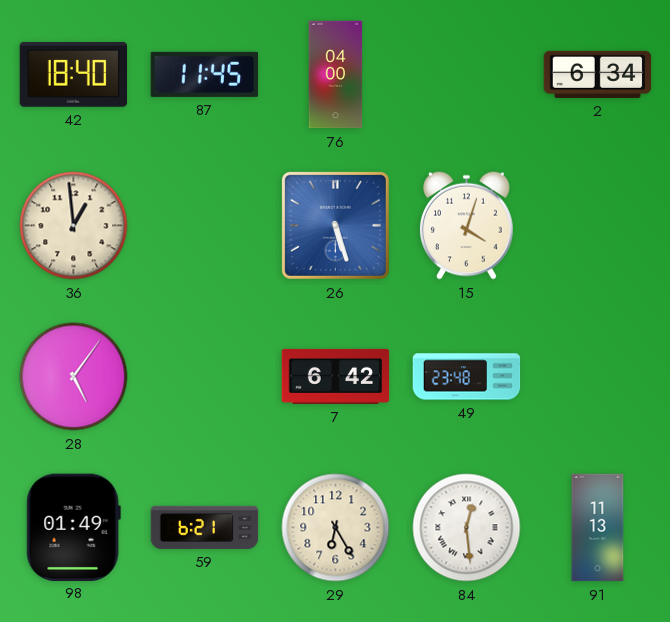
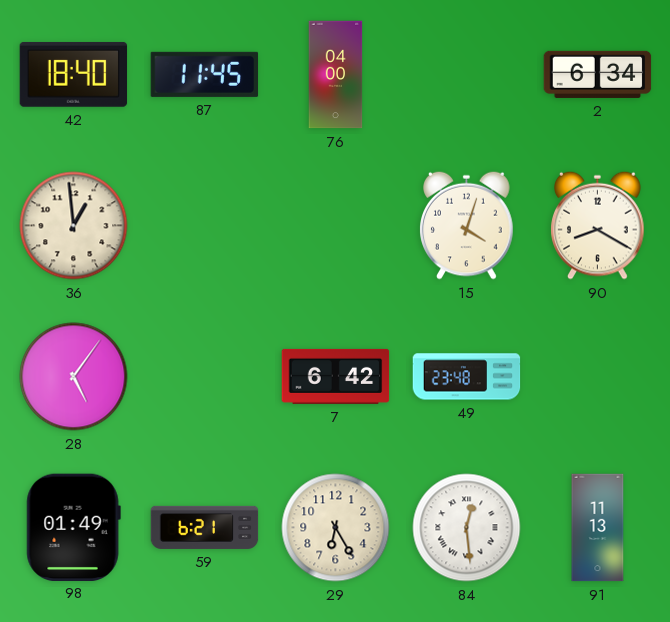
26: 5:27 -> none
90: none -> 8:20
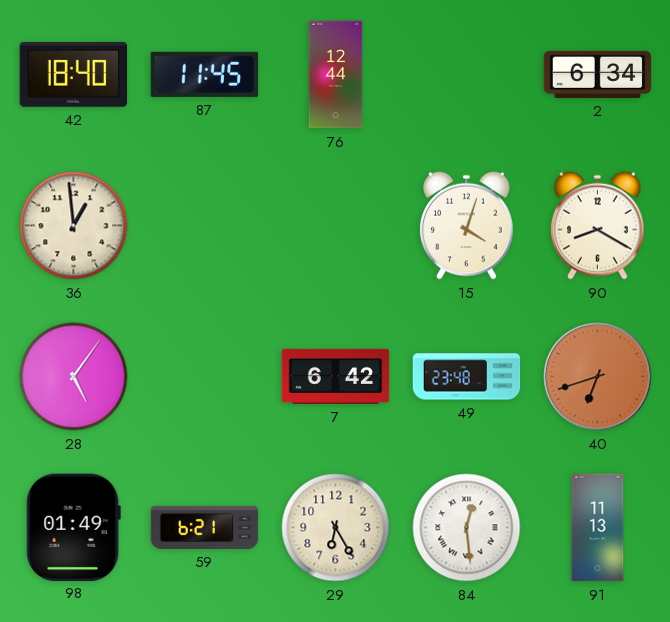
76: 04:00 -> 12:44
40: none -> 6:42
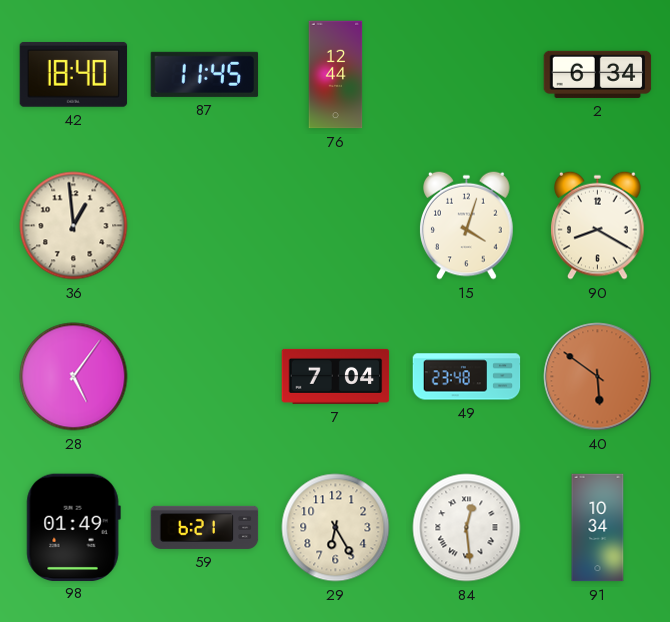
7: 6:42 -> 7:04
40: 6:42 -> 5:51
91: 11:13 -> 10:34
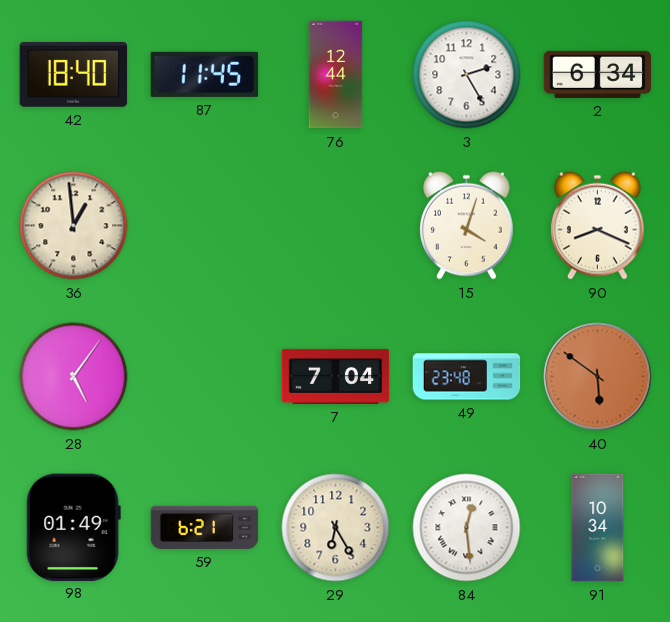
3: none -> 2:25
90: 8:20 -> 8:19
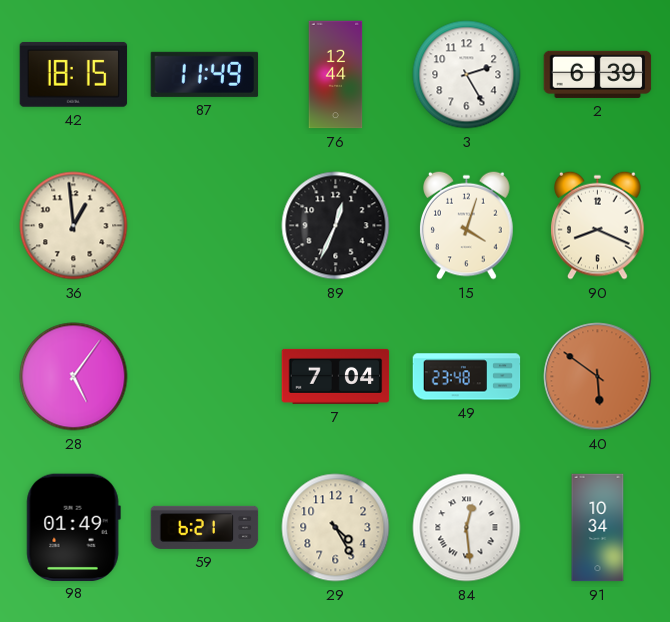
42: 18:40 -> 18:15
87: 11:45 -> 11:49
2: 6:34 -> 6:39
89: none -> 12:34
29: 6:25 -> 4:25
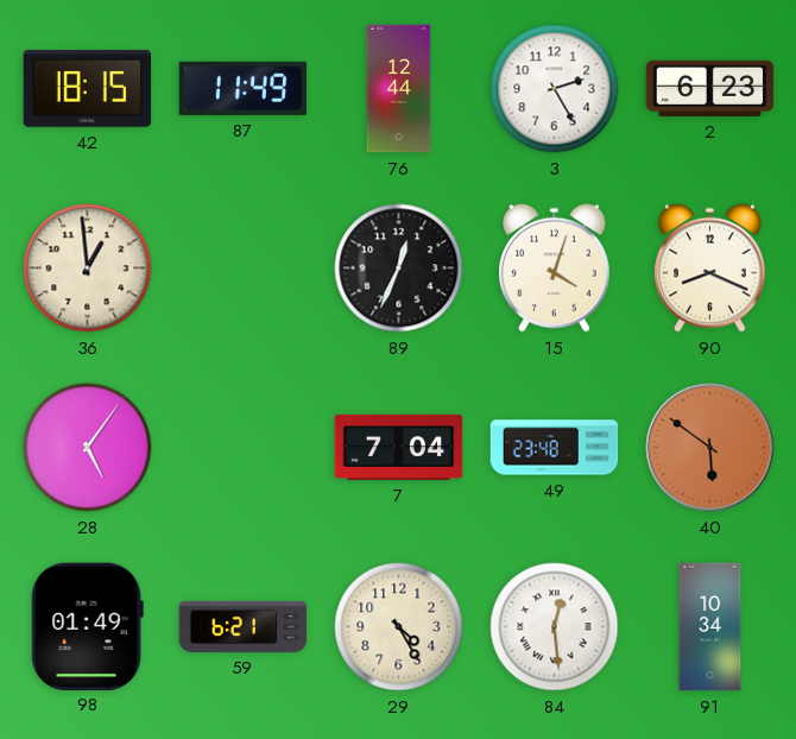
2: 6:39 -> 6:23
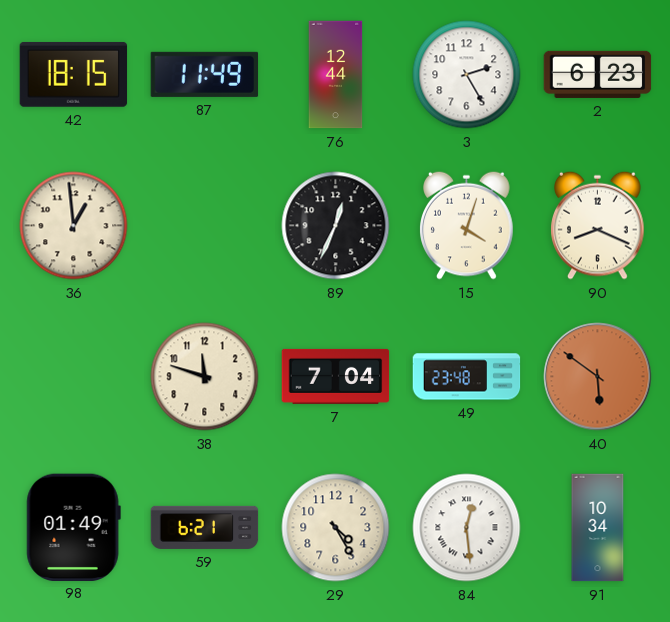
28: 5:06 -> none
38: none -> 11:48
